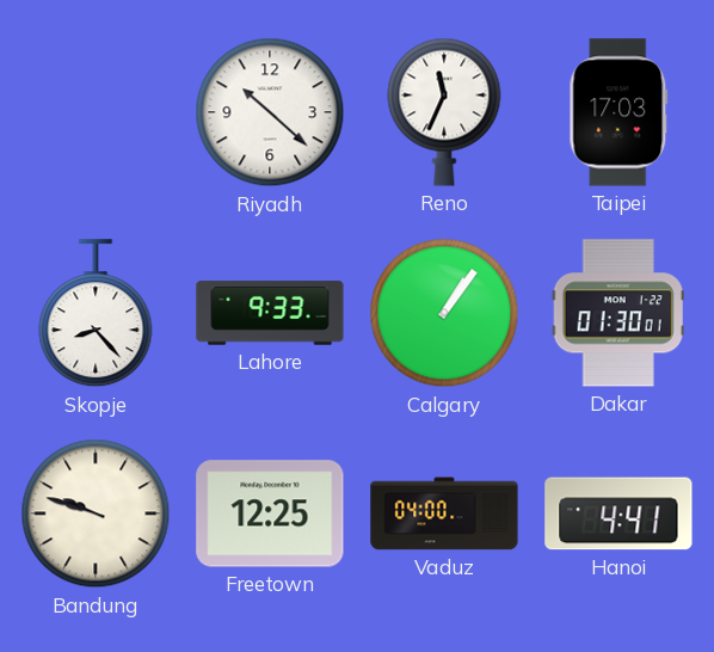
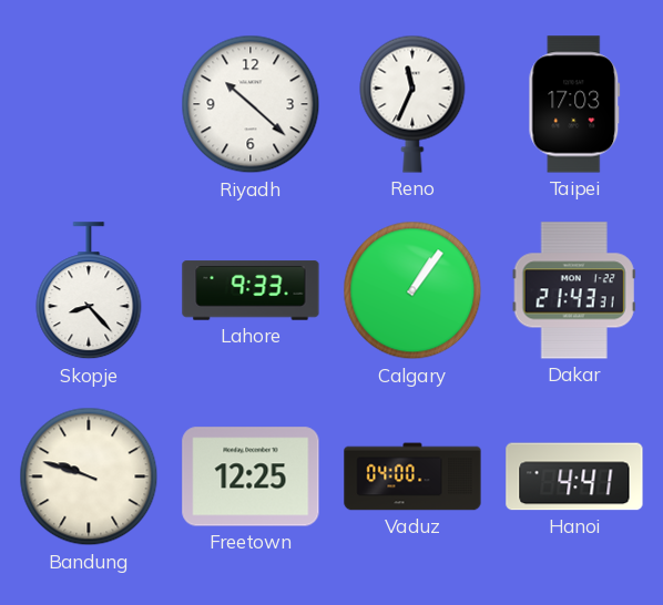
Dakar: 01:30 -> 21:43
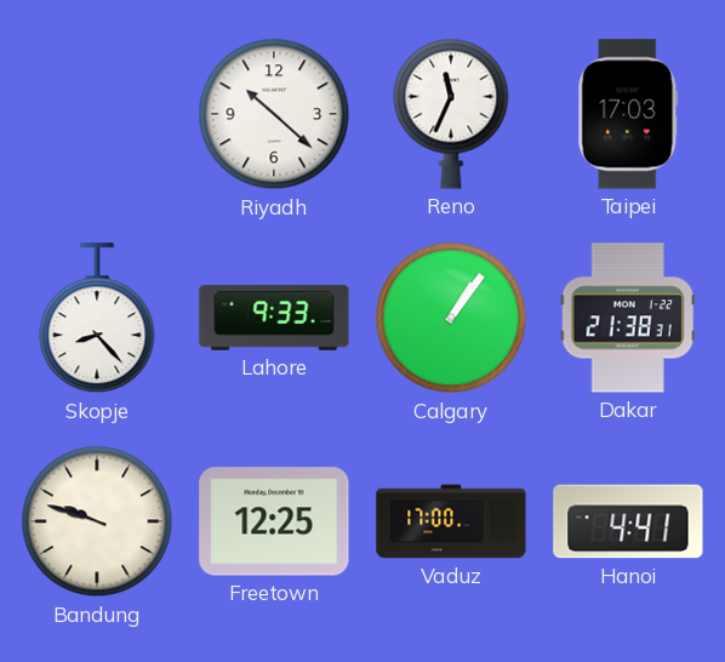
Dakar: 21:43 -> 21:38
Vaduz: 04:00 -> 17:00
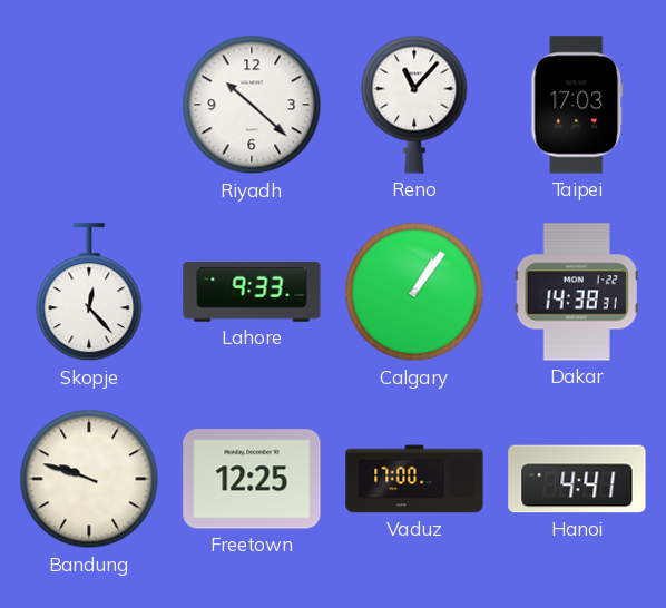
Reno: 11:34 -> 11:07
Skopje: 8:23 -> 12:23
Dakar: 21:38 -> 14:38
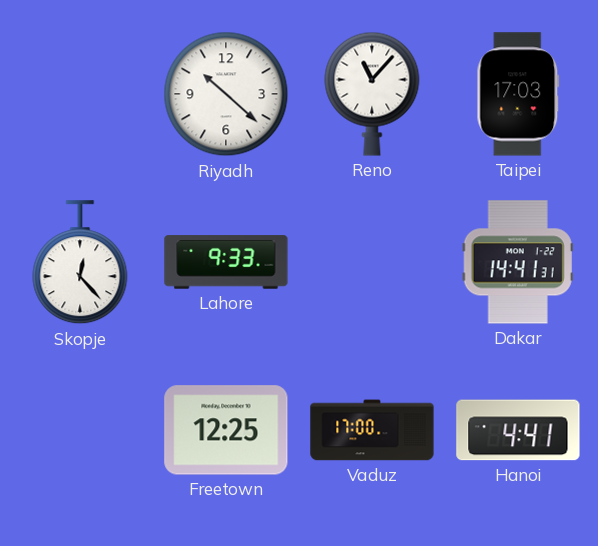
Calgary: 1:06 -> none
Dakar: 14:38 -> 14:41
Bandung: 9:48 -> none
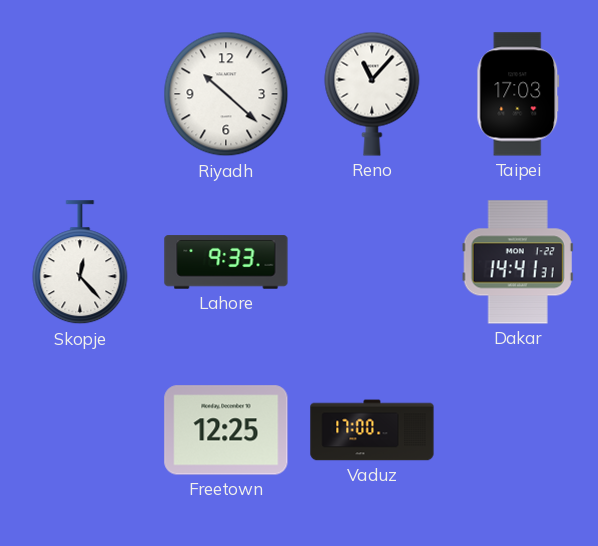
Hanoi: 4:41 -> none
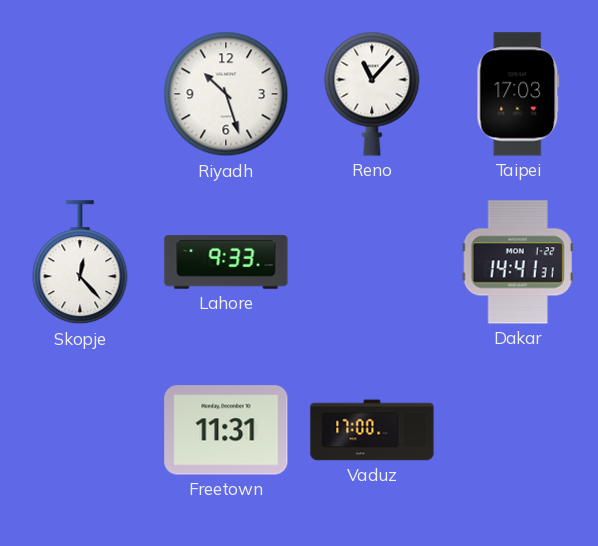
Riyadh: 10:22 -> 10:27
Freetown: 12:25 -> 11:31
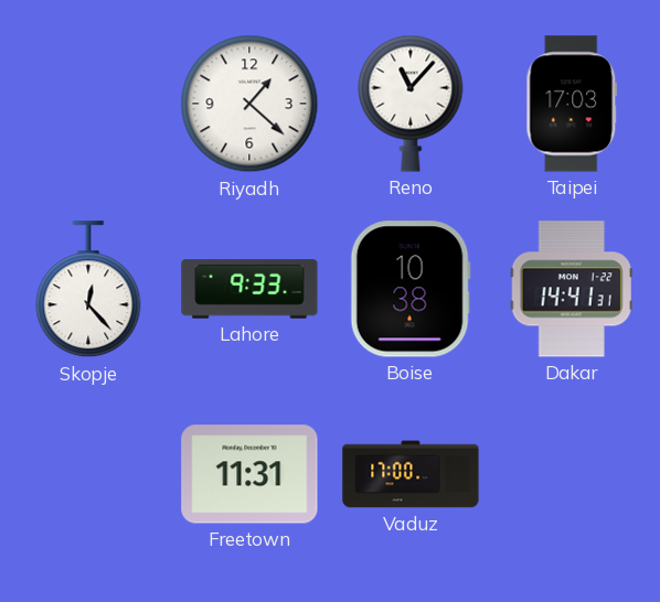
Riyadh: 10:27 -> 1:22
Boise: none -> 10:38
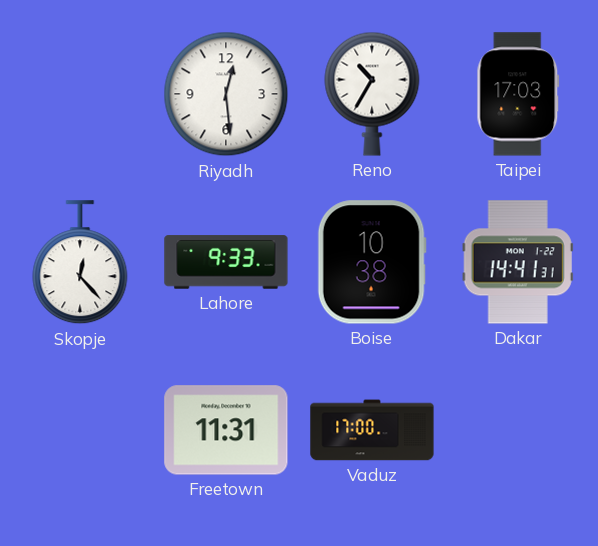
Riyadh: 1:22 -> 12:29
Reno: 11:07 -> 10:35
